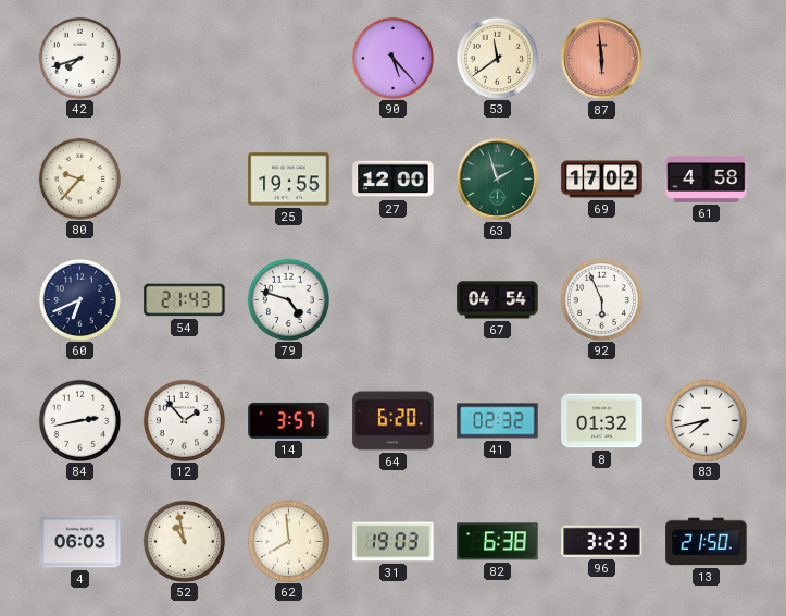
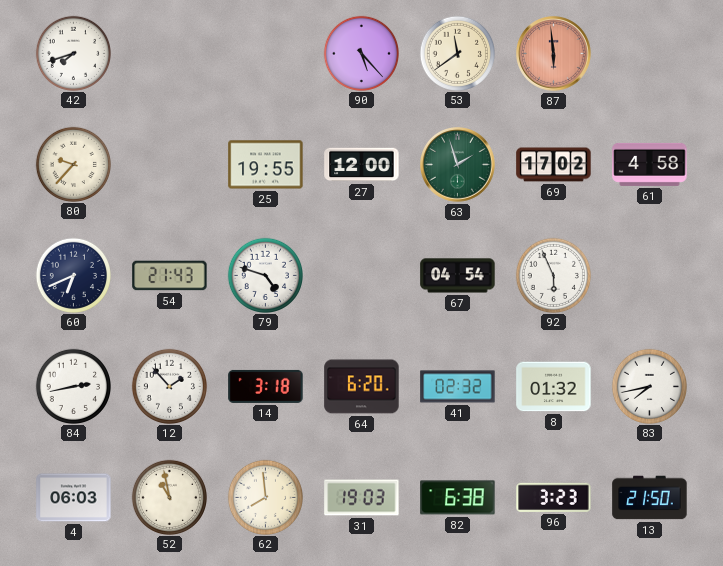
14: 3:57 -> 3:18
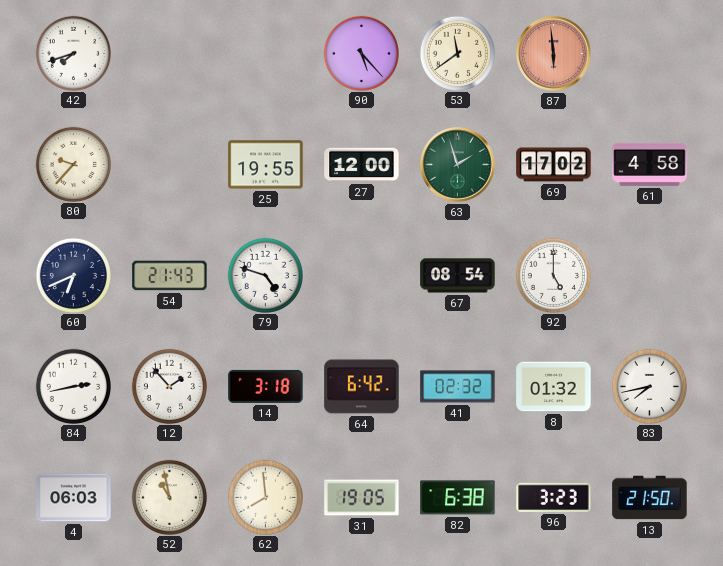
67: 04:54 -> 08:54
92: 5:56 -> 5:00
64: 6:20 -> 6:42
31: 19:03 -> 19:05
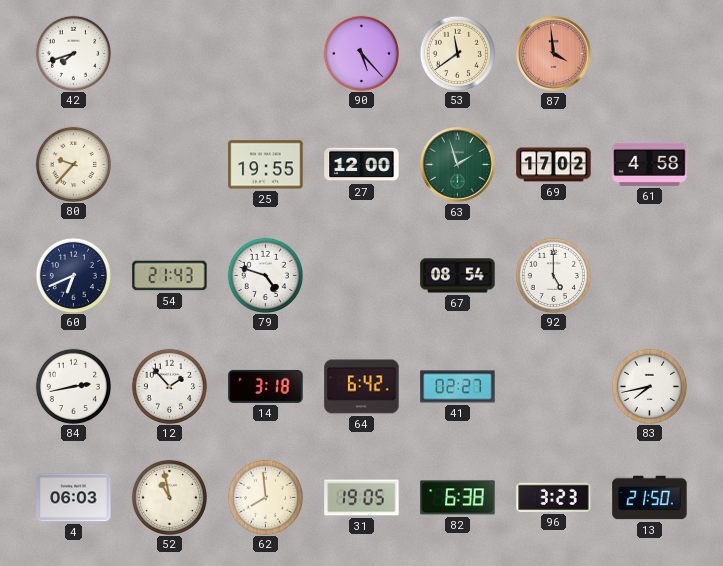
87: 5:59 -> 3:59
41: 02:32 -> 02:27
8: 01:32 -> none
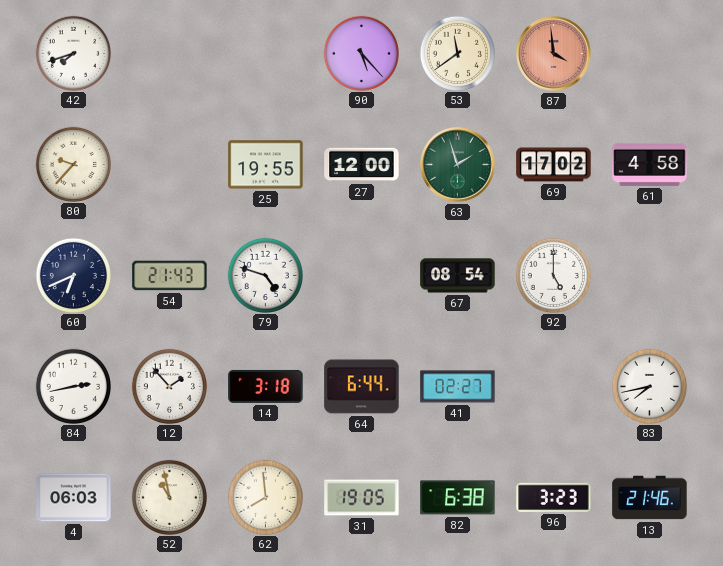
64: 6:42 -> 6:44
13: 21:50 -> 21:46
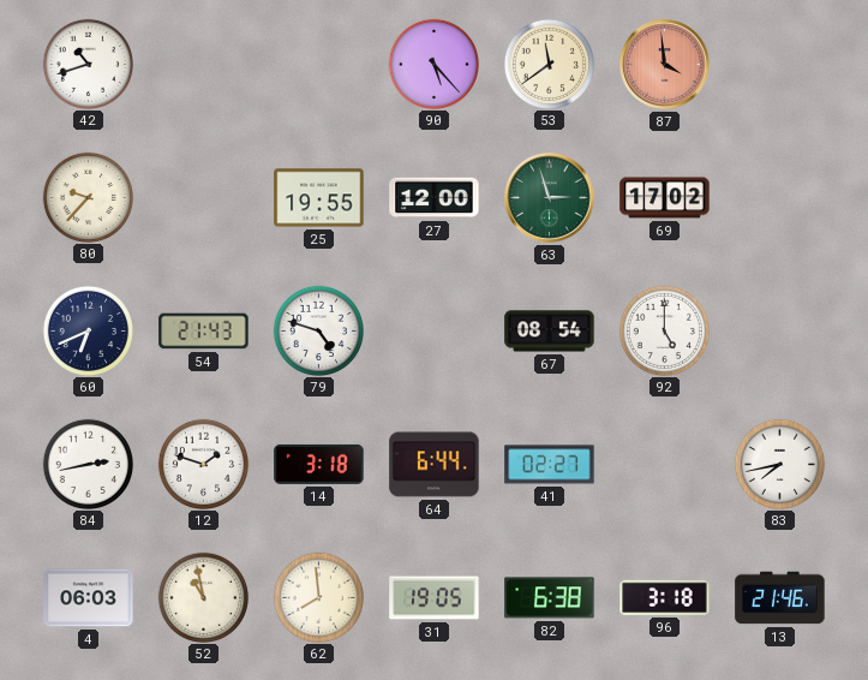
42: 7:42 -> 10:42
63: 1:57 -> 2:57
61: 4:58 -> none
12: 1:53 -> 1:48
96: 3:23 -> 3:18
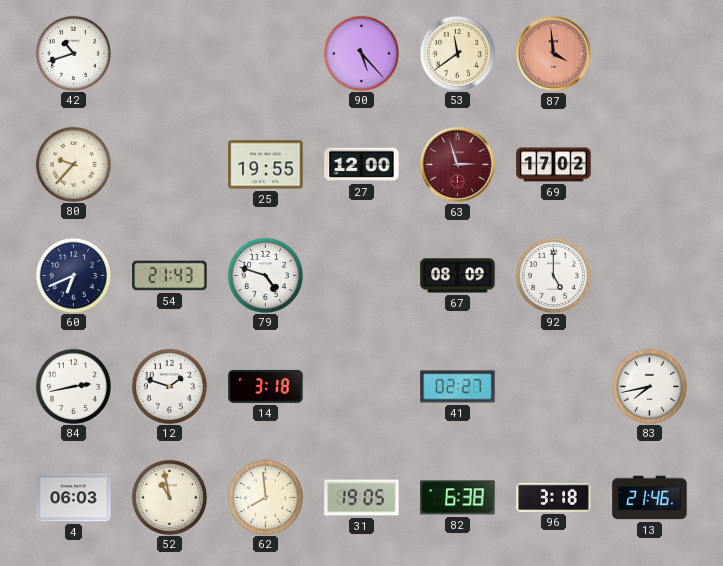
63 dial: green -> burgundy
67: 08:54 -> 08:09
64: 6:44 -> none
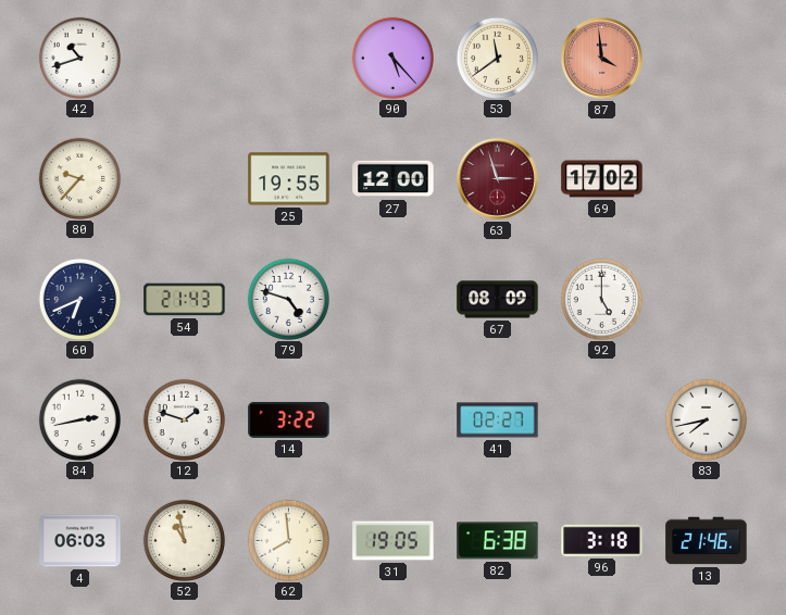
14: 3:18 -> 3:22
